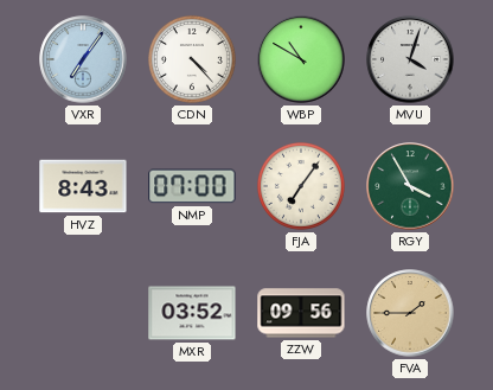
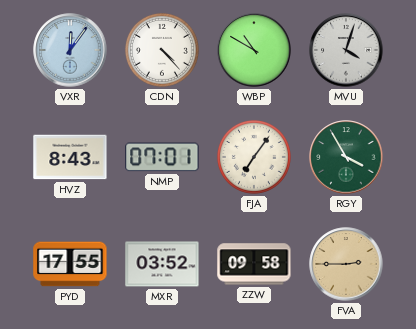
VXR: 7:06 -> 12:06
NMP: 07:00 -> 07:01
PYD: none -> 17:55
ZZW: 09:56 -> 09:58
FVA: 1:45 -> 2:45
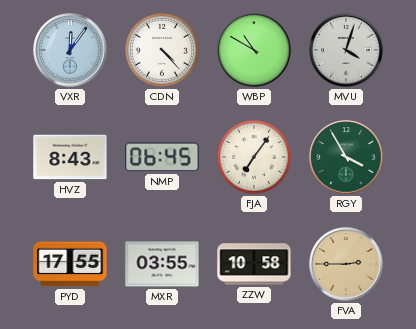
NMP: 07:01 -> 06:45
MXR: 03:52 -> 03:55
ZZW: 09:58 -> 10:58
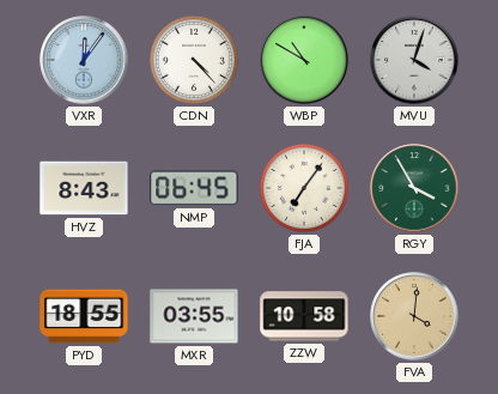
PYD: 17:55 -> 18:55
FVA: 2:45 -> 4:01
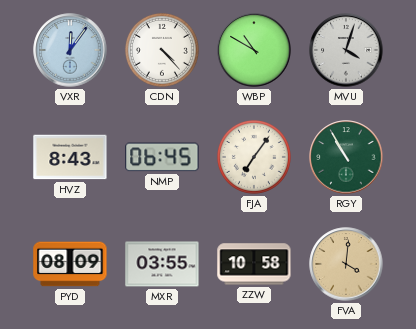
RGY: 3:55 -> 10:55
PYD: 18:55 -> 08:09
